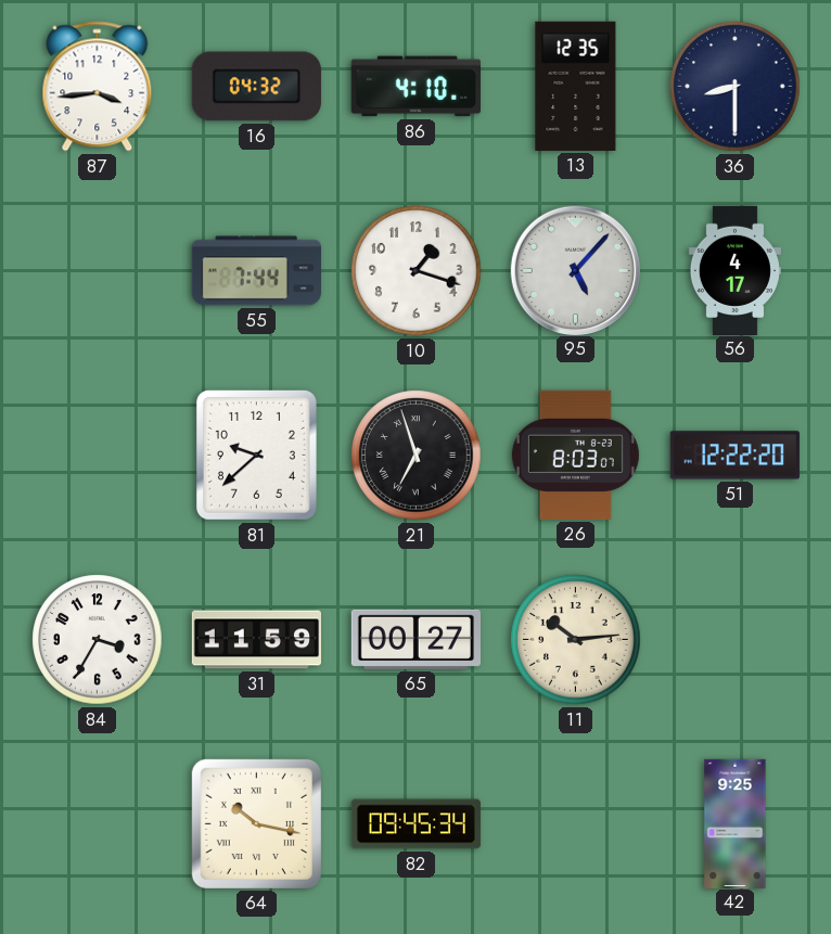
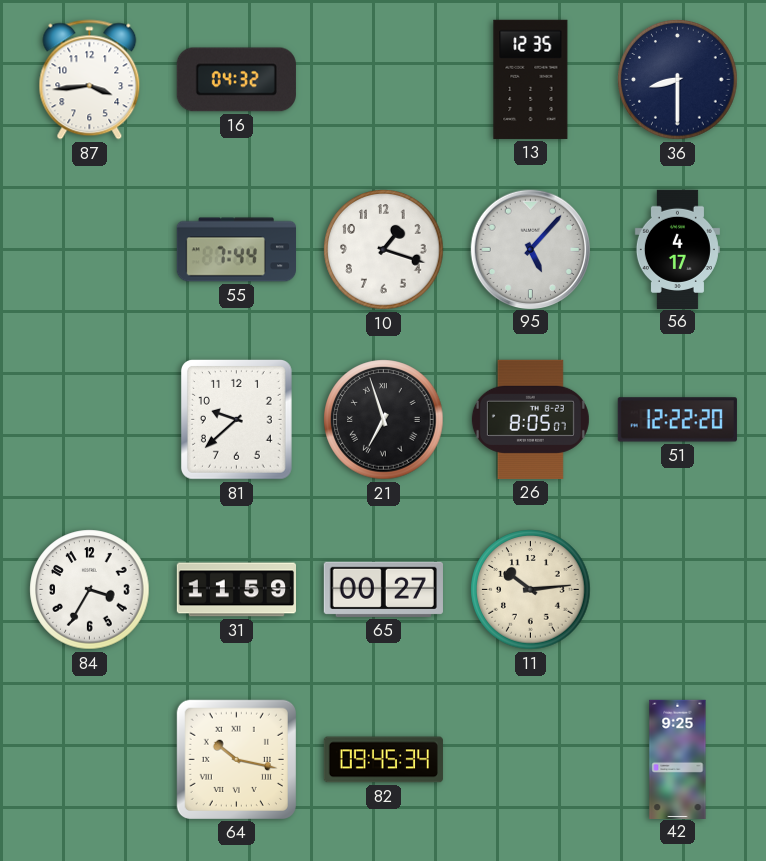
86: 4:10 -> none
26: 8:03 -> 8:05
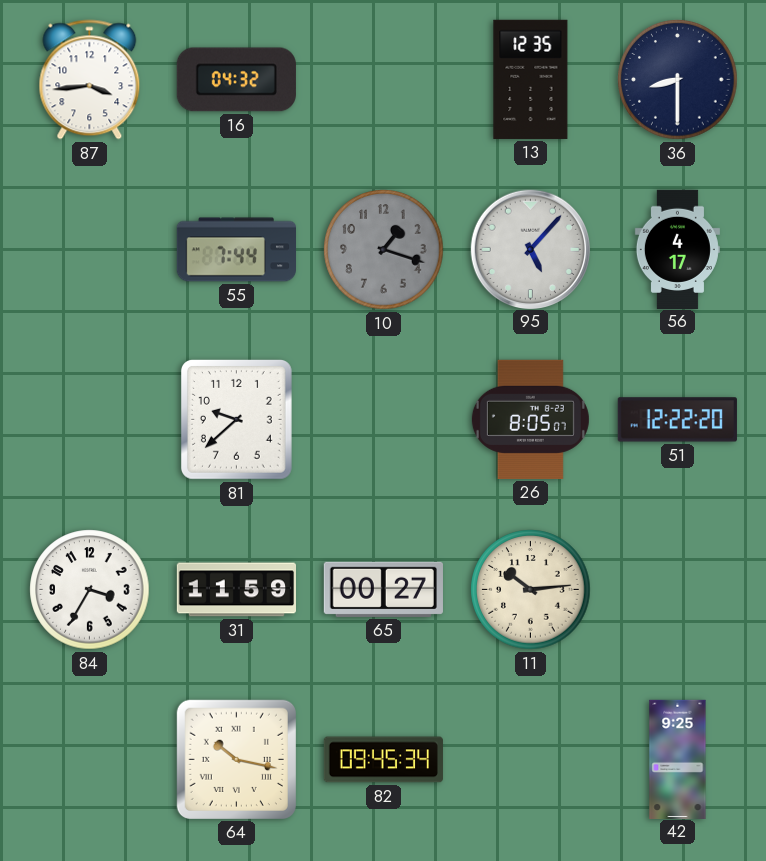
10 dial: white -> grey
21: 6:57 -> none
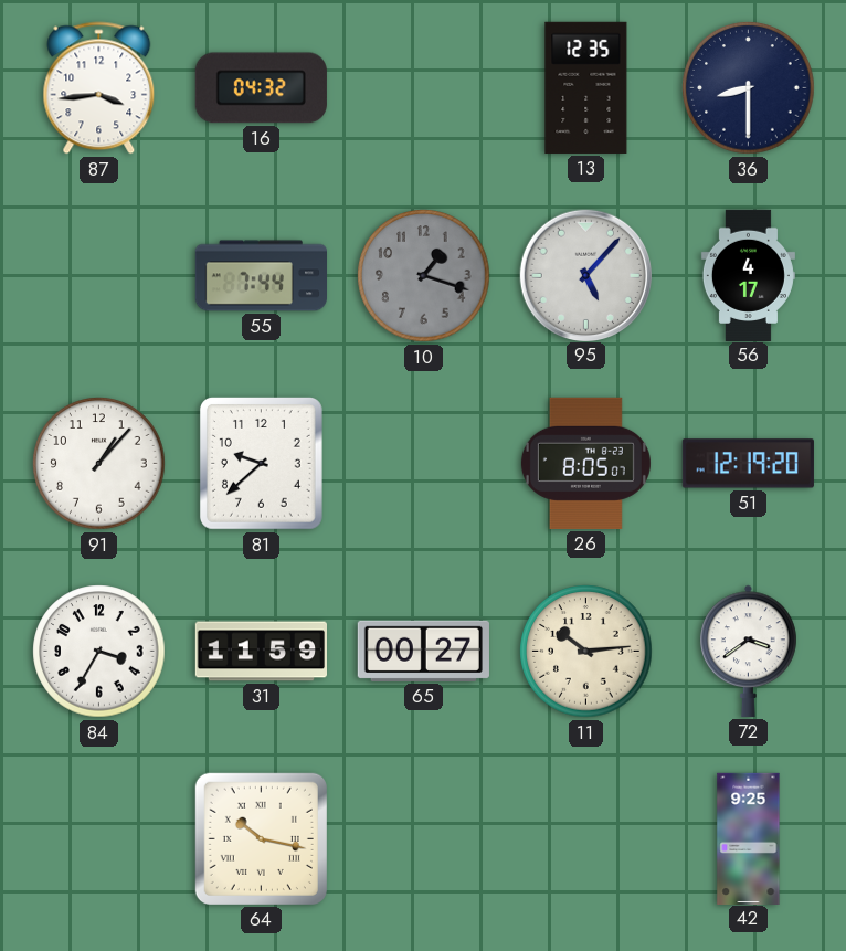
91: none -> 1:07
51: 12:22 -> 12:19
72: none -> 3:39
82: 09:45 -> none
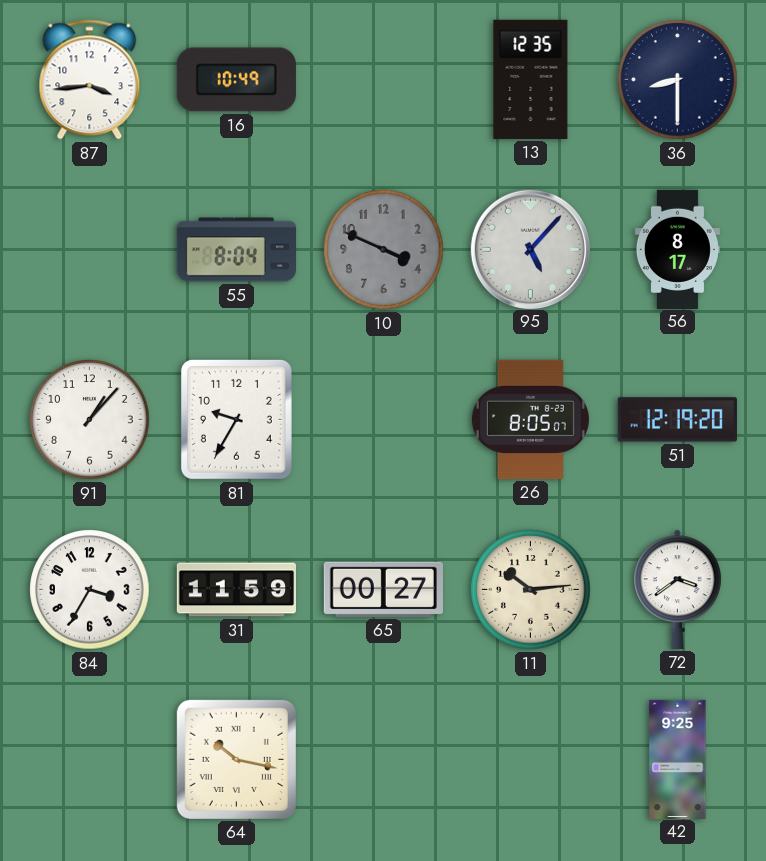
16: 04:32 -> 10:49
55: 7:44 -> 8:04
10: 1:18 -> 3:49
56: 4:17 -> 8:17
81: 9:38 -> 9:35
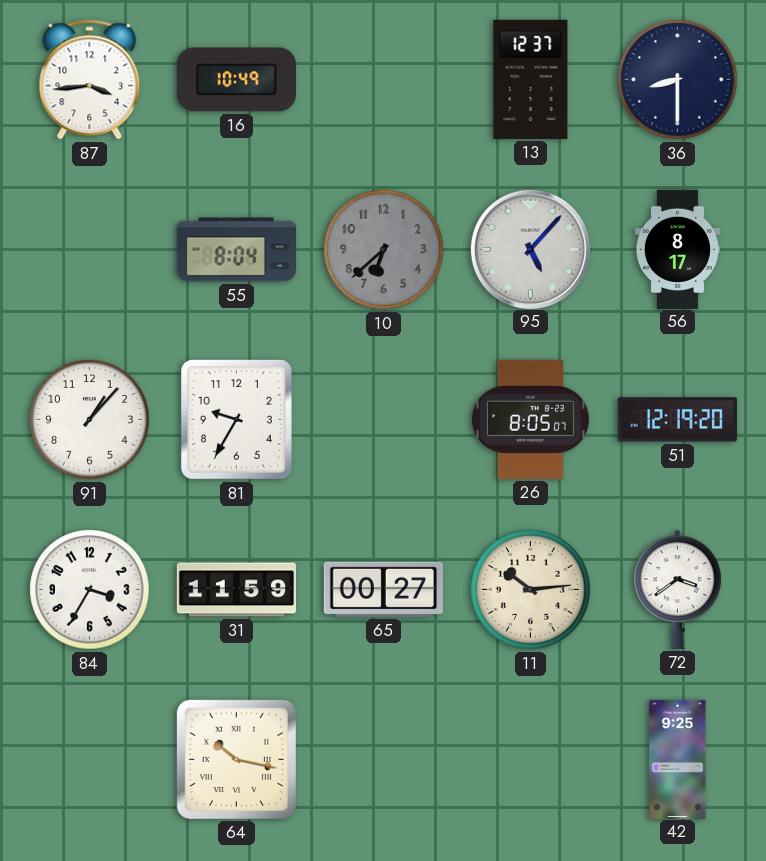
13: 12:35 -> 12:37
10: 3:49 -> 6:38
